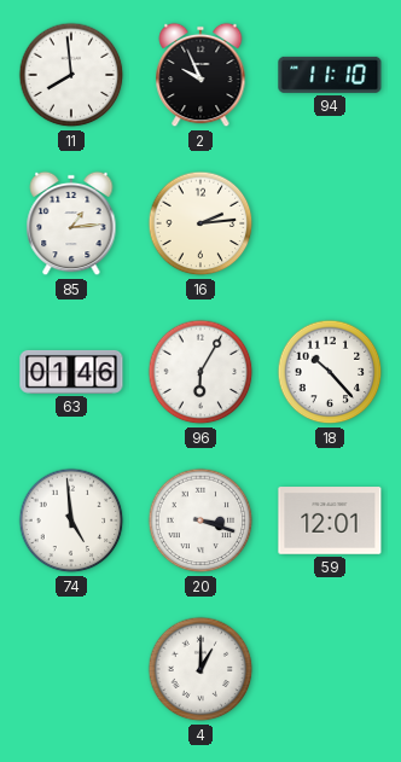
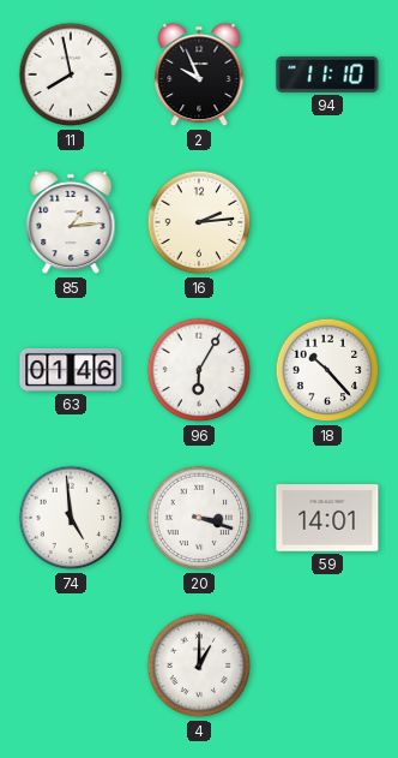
11: 7:59 -> 7:58
59: 12:01 -> 14:01
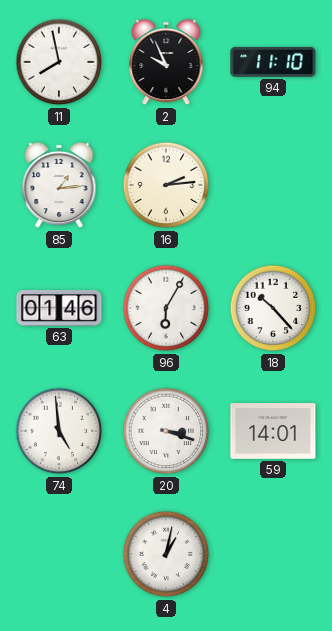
4: 1:00 -> 1:02
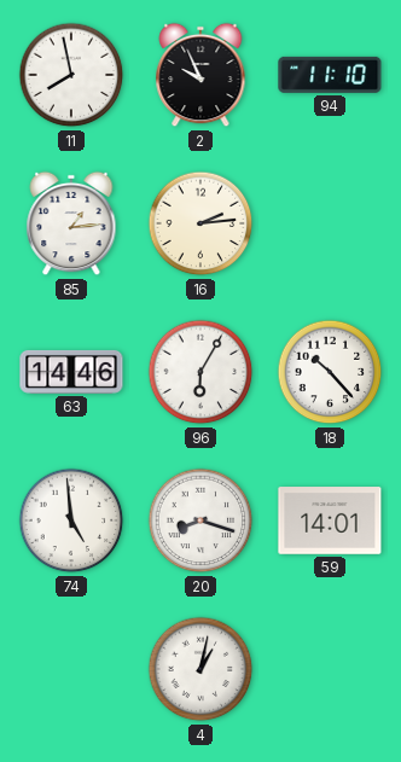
63: 01:46 -> 14:46
20: 3:18 -> 8:18
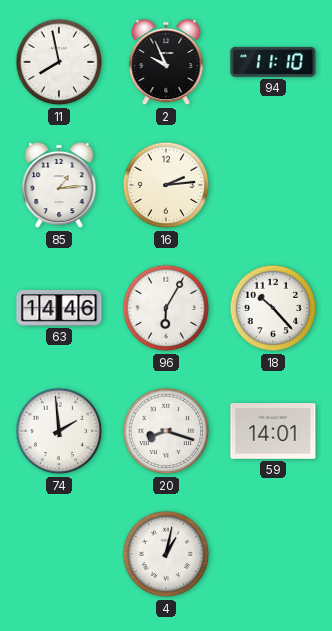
74: 4:59 -> 1:59
